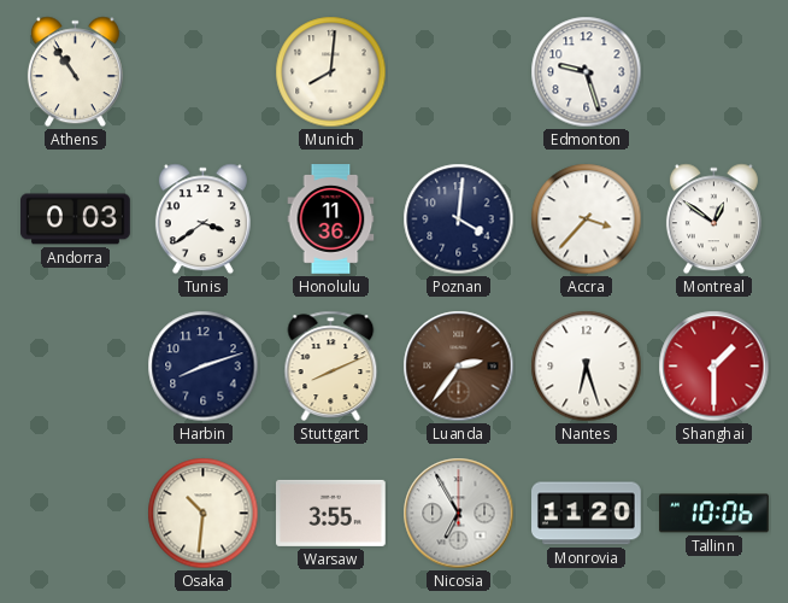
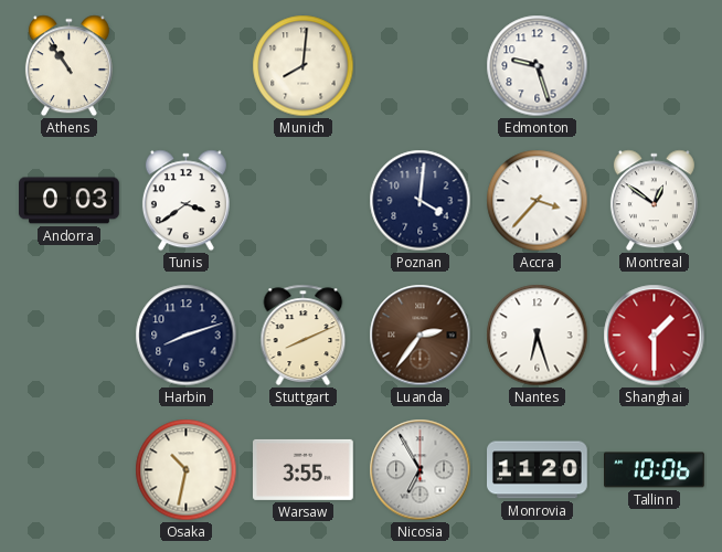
Honolulu: 11:36 -> none
Osaka: 10:31 -> 10:32
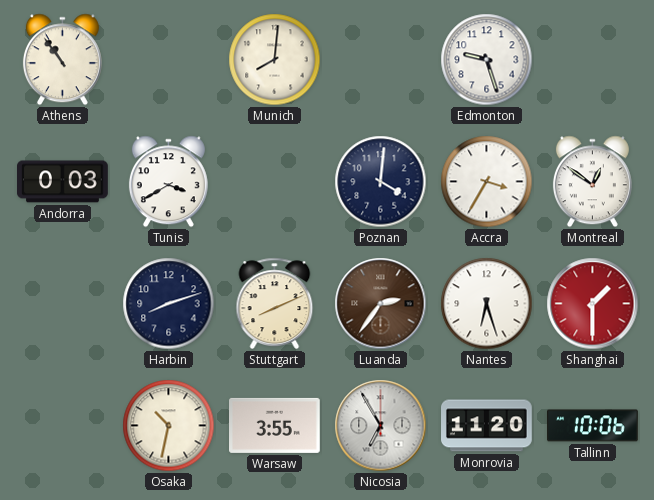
Tunis: 3:39 -> 3:40
Accra: 3:37 -> 3:35
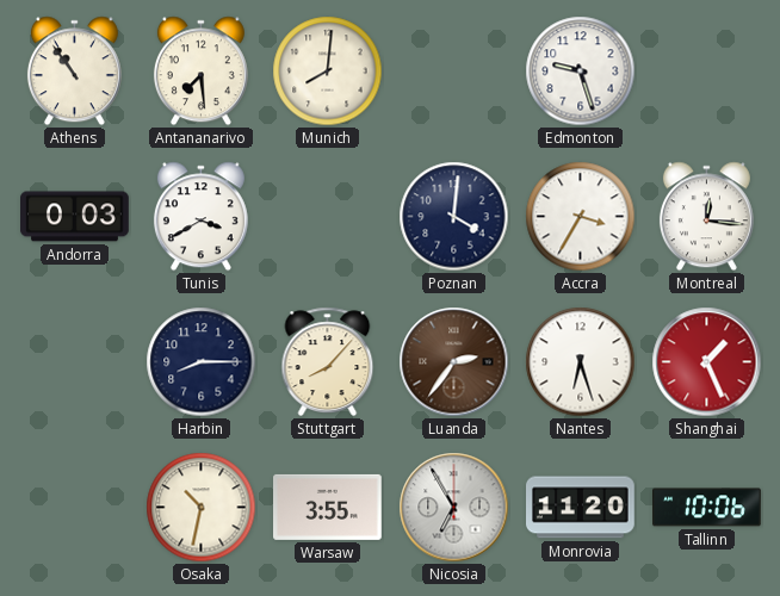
Antananarivo: none -> 7:29
Montreal: 12:51 -> 12:16
Harbin: 8:12 -> 8:15
Stuttgart: 8:11 -> 8:07
Shanghai: 1:30 -> 1:26
